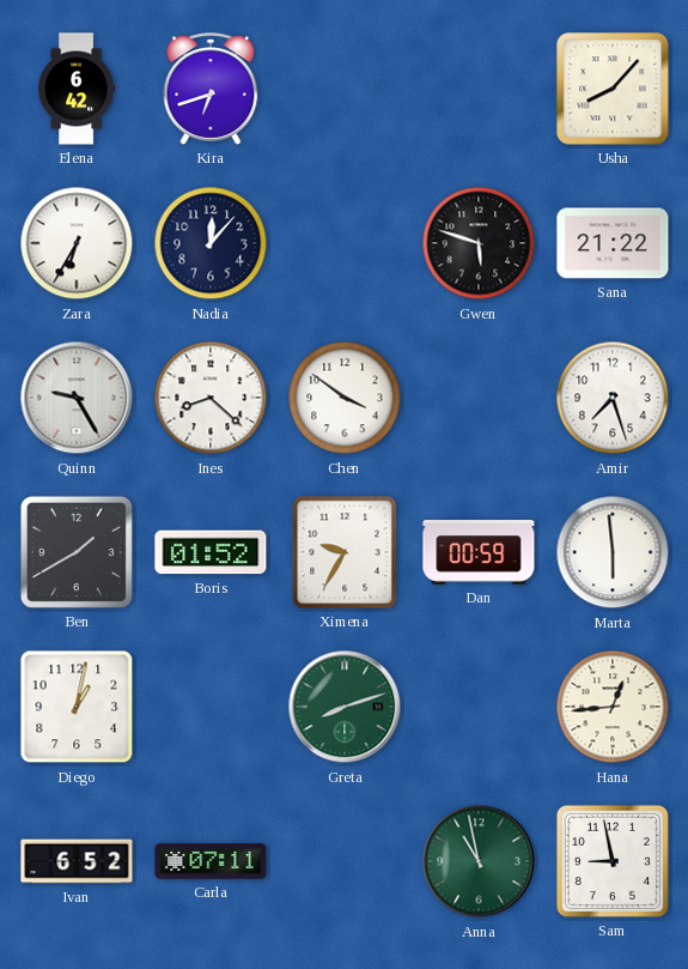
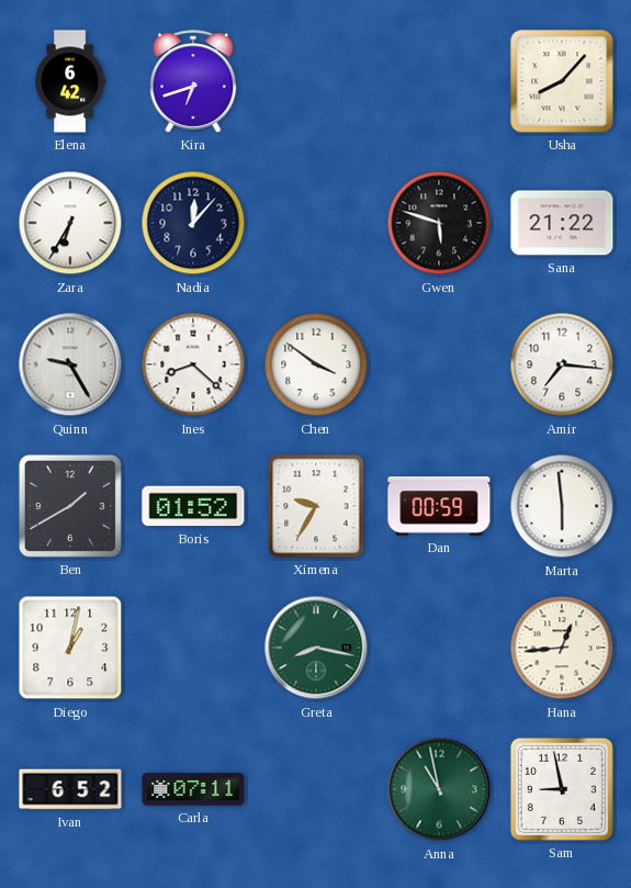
Amir: 7:27 -> 7:16
Greta: 8:12 -> 8:17
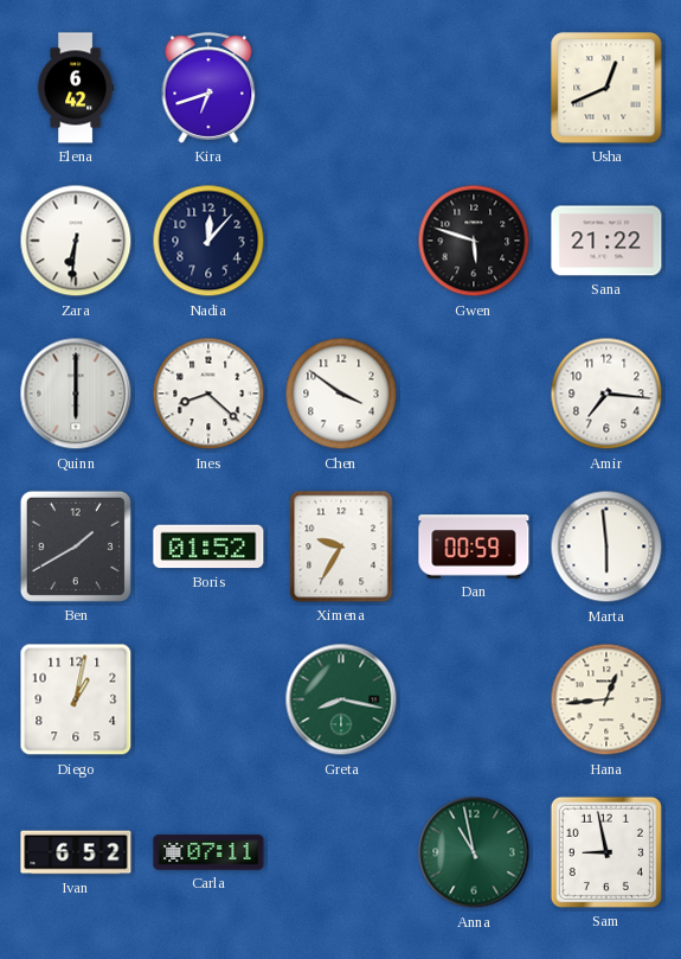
Usha: 8:07 -> 12:41
Zara: 6:35 -> 6:31
Quinn: 9:25 -> 6:00
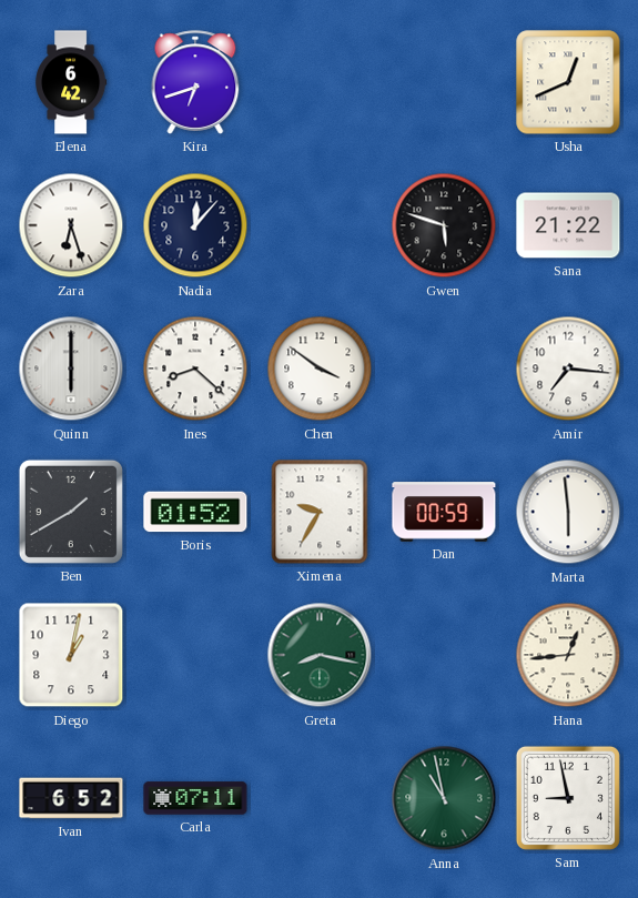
Zara: 6:31 -> 6:27
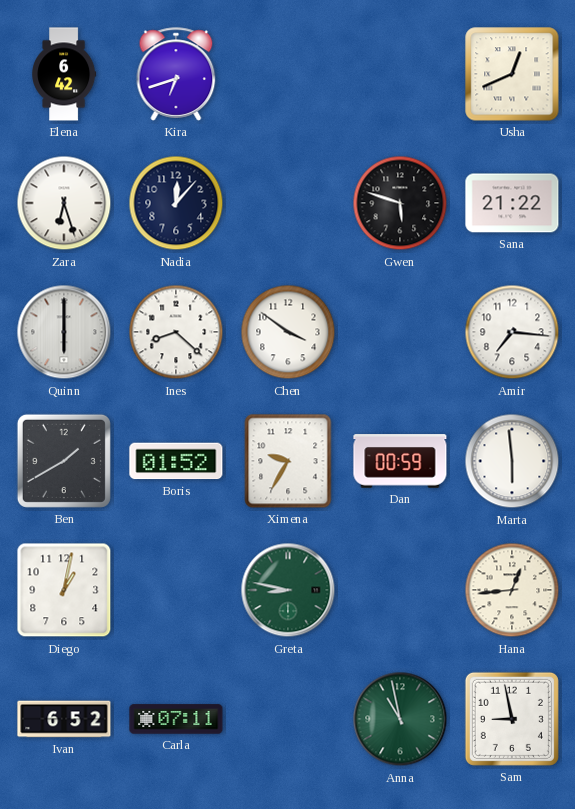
Greta: 8:17 -> 8:47
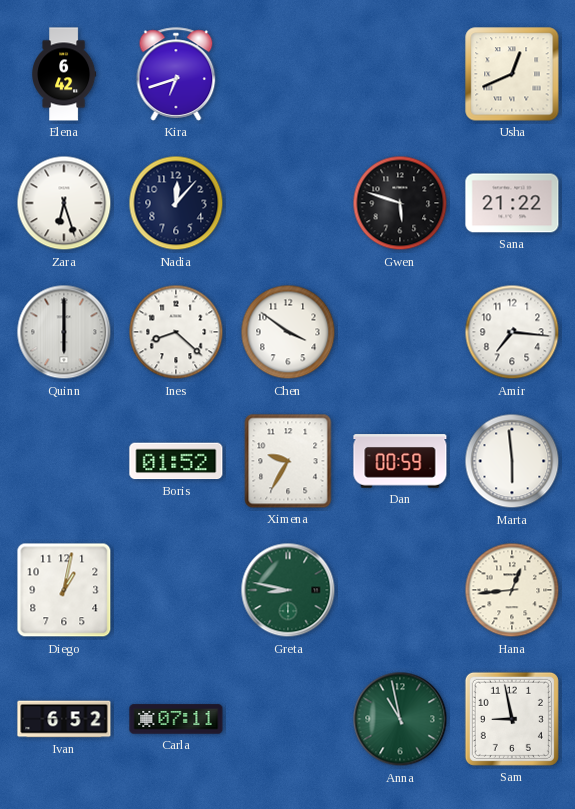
Ben: 1:40 -> none
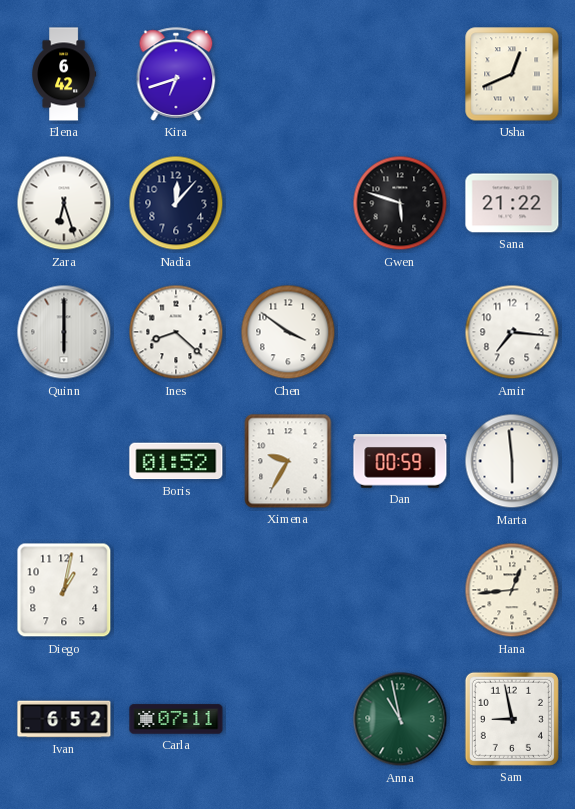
Greta: 8:47 -> none
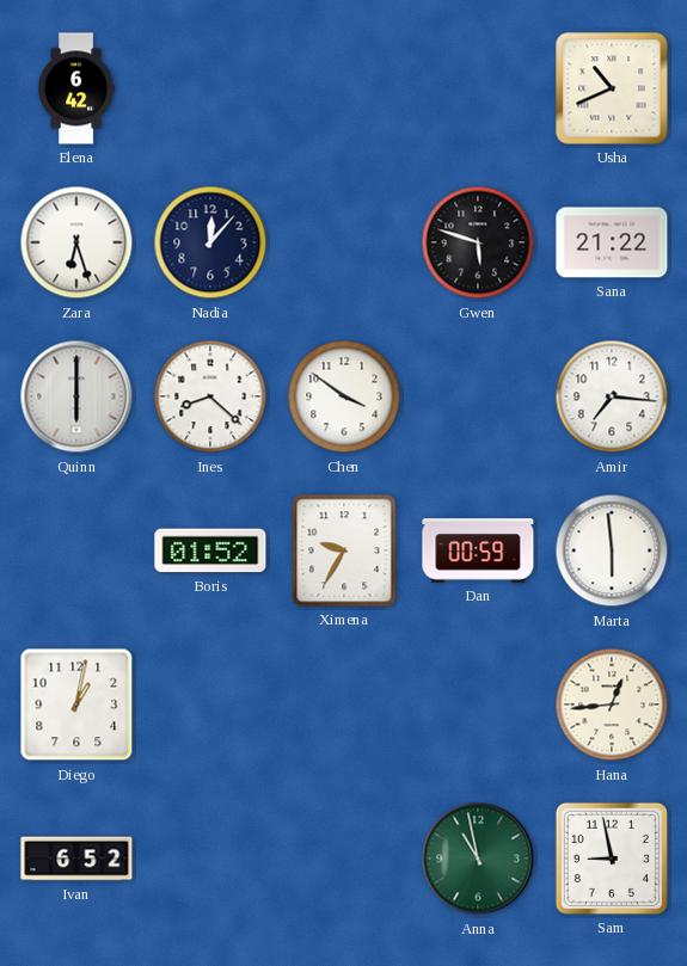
Kira: 6:42 -> none
Usha: 12:41 -> 10:41
Carla: 07:11 -> none
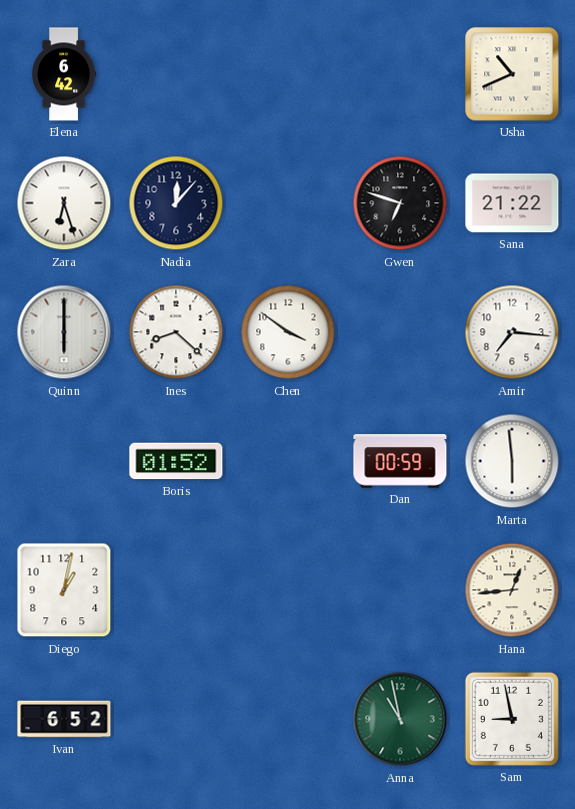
Gwen: 5:48 -> 6:48
Ximena: 9:35 -> none
